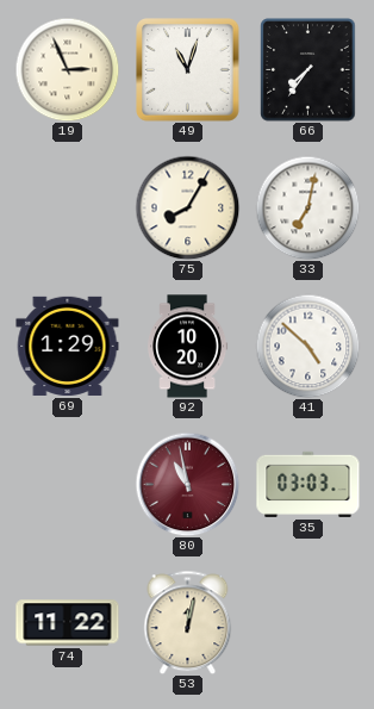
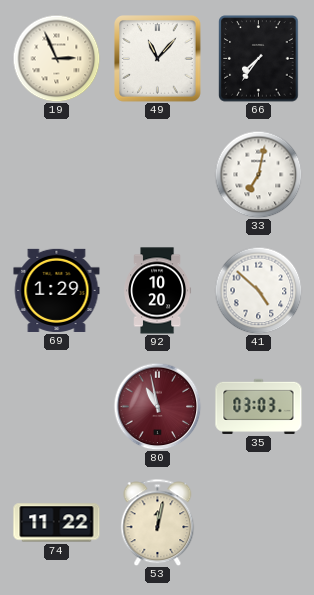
49: 11:03 -> 11:07
75: 8:05 -> none
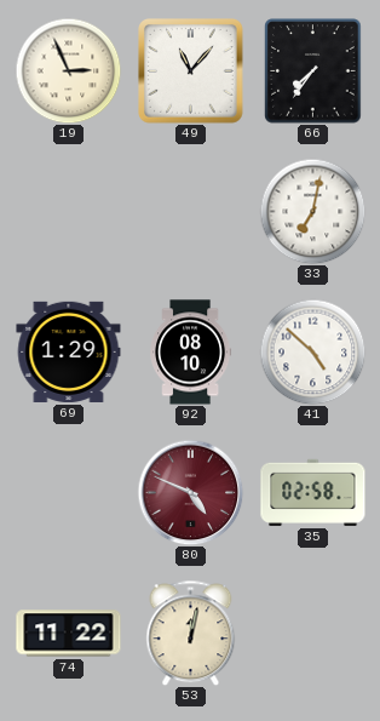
92: 10:20 -> 08:10
80: 10:58 -> 4:49
35: 03:03 -> 02:58
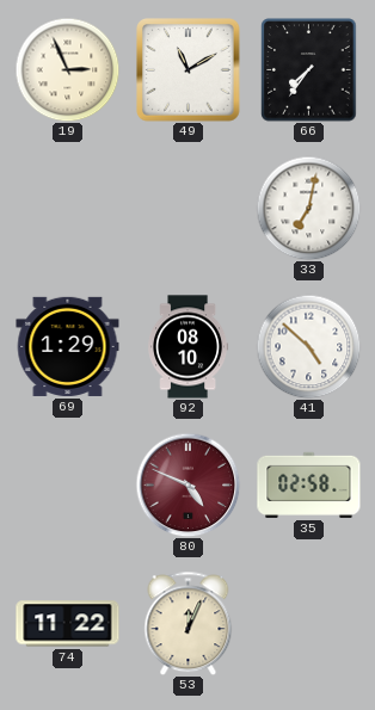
49: 11:07 -> 11:10
53: 12:02 -> 12:04
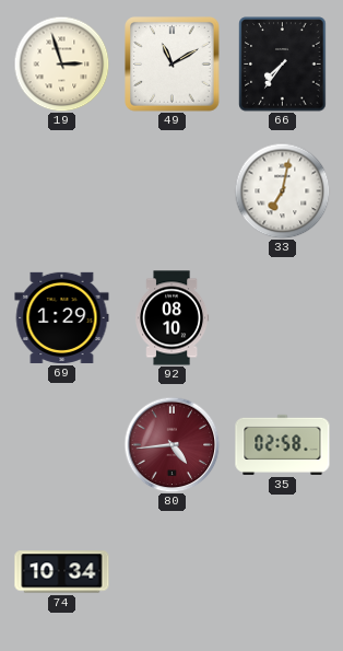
19: 2:56 -> 2:57
41: 4:52 -> none
80: 4:49 -> 4:44
74: 11:22 -> 10:34
53: 12:04 -> none
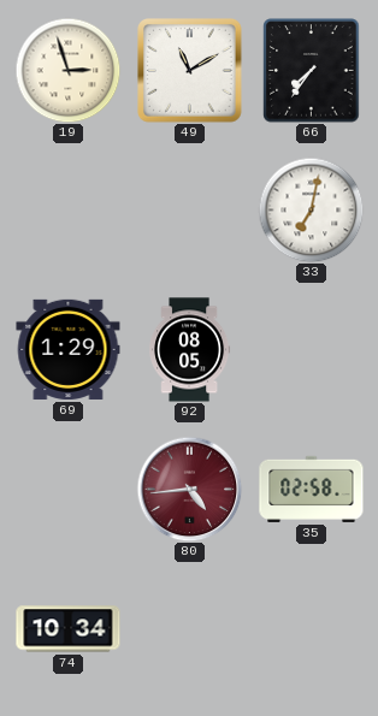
92: 08:10 -> 08:05
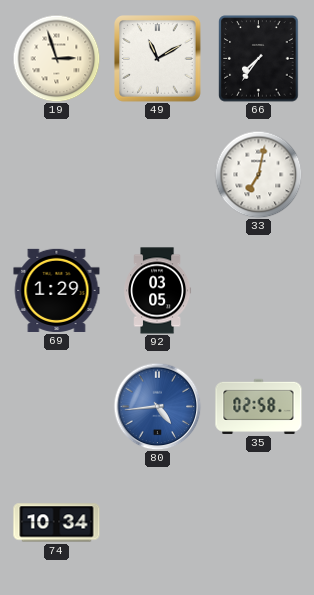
92: 08:05 -> 03:05
80 dial: burgundy -> blue
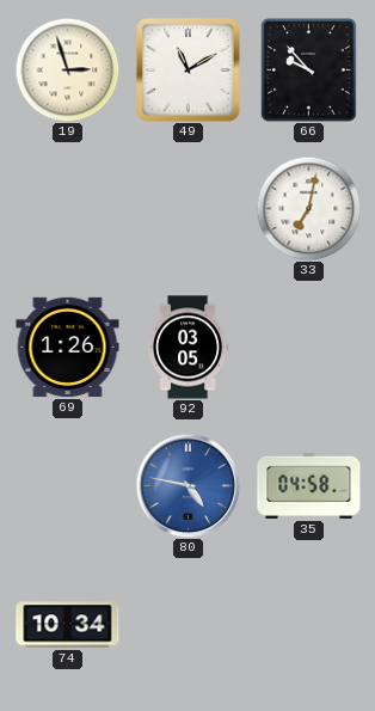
66: 7:36 -> 9:53
69: 1:29 -> 1:26
80: 4:44 -> 4:47
35: 02:58 -> 04:58
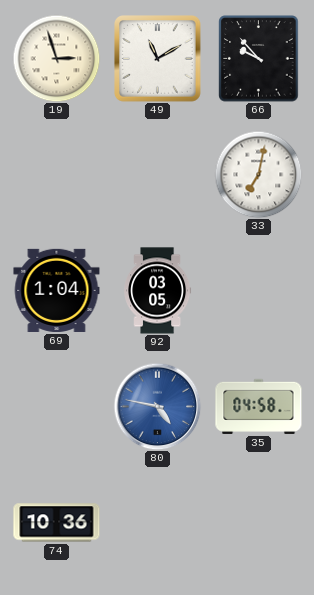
69: 1:26 -> 1:04
74: 10:34 -> 10:36
